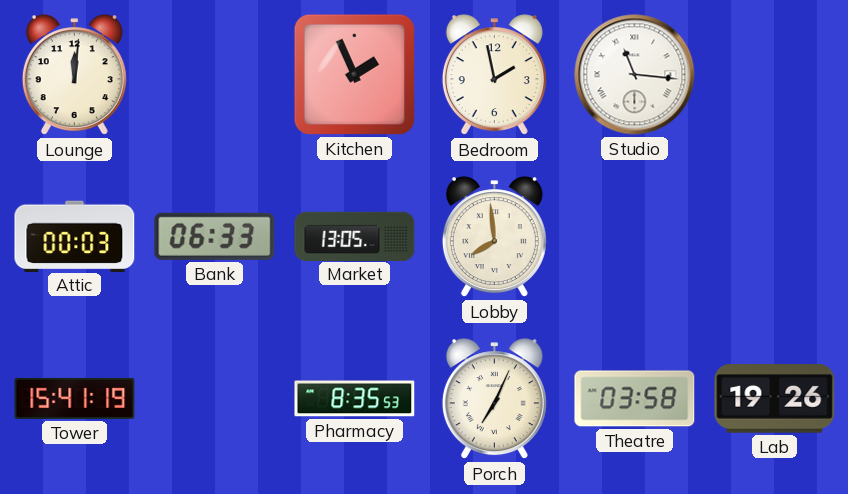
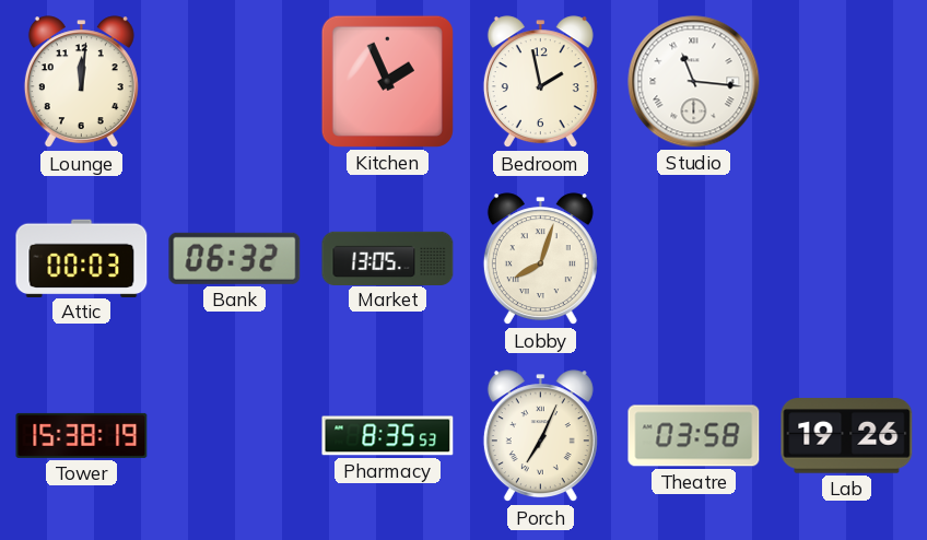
Bank: 06:33 -> 06:32
Lobby: 7:59 -> 8:03
Tower: 15:41 -> 15:38
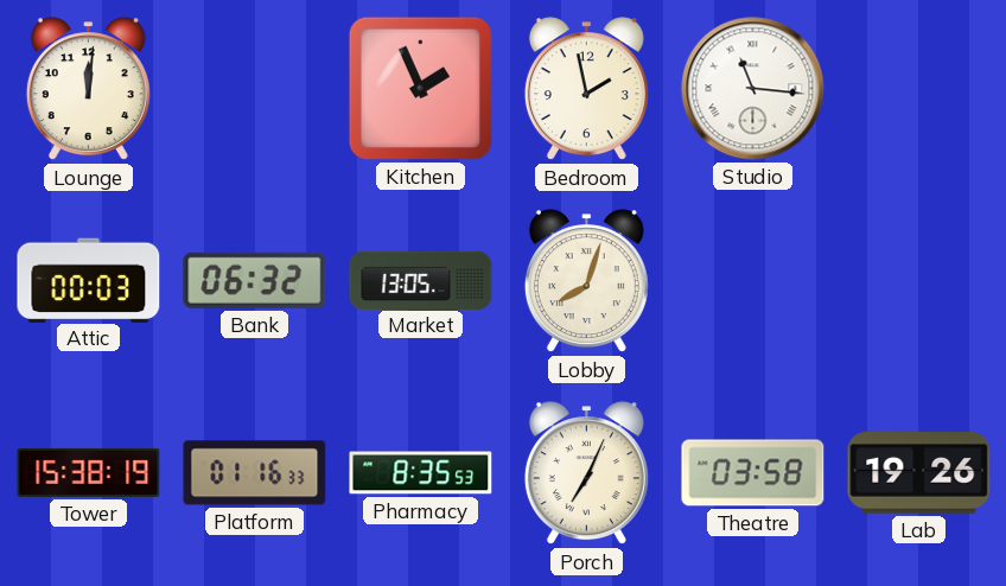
Platform: none -> 01:16
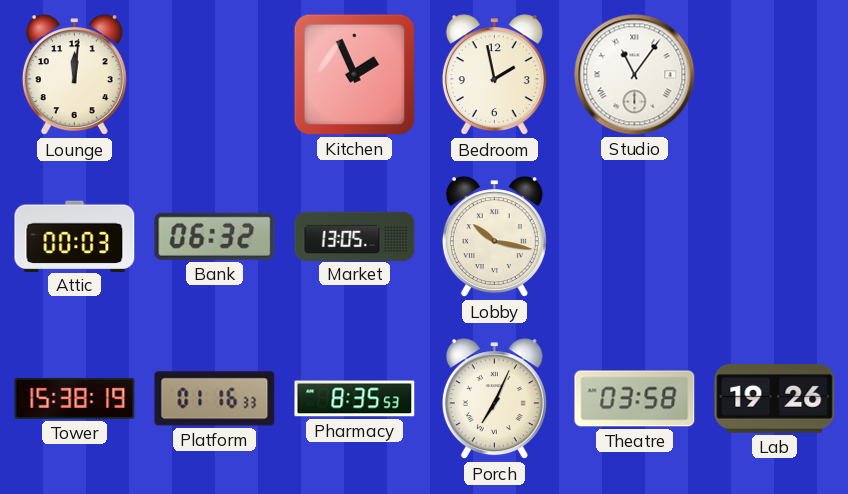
Studio: 11:16 -> 11:06
Lobby: 8:03 -> 10:17
